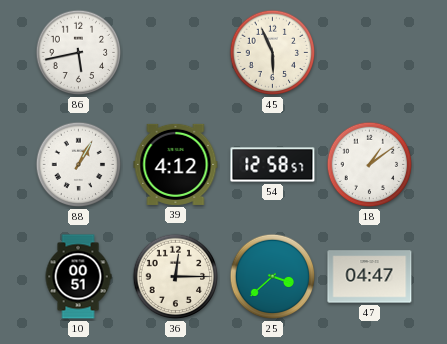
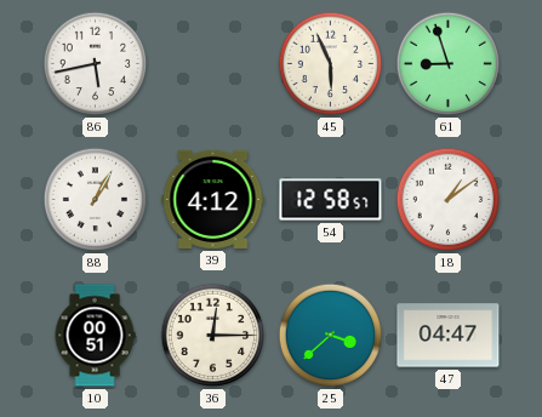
61: none -> 8:57
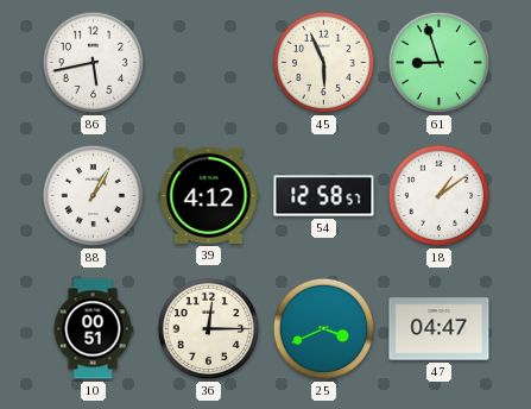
25: 3:38 -> 3:41
